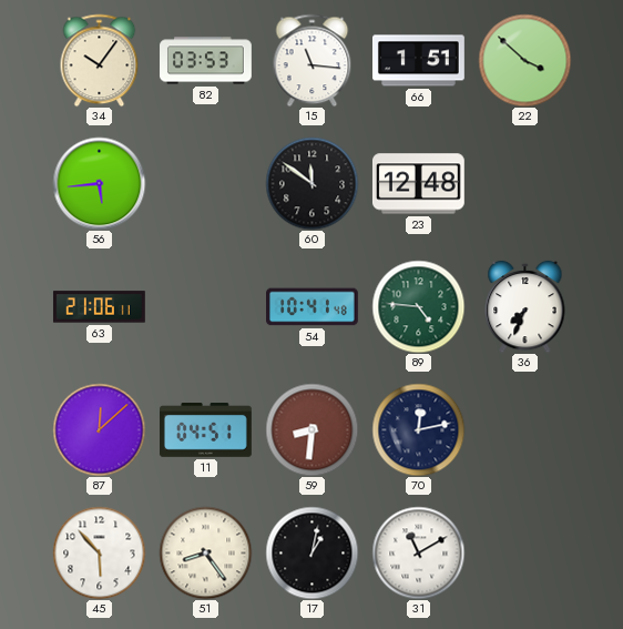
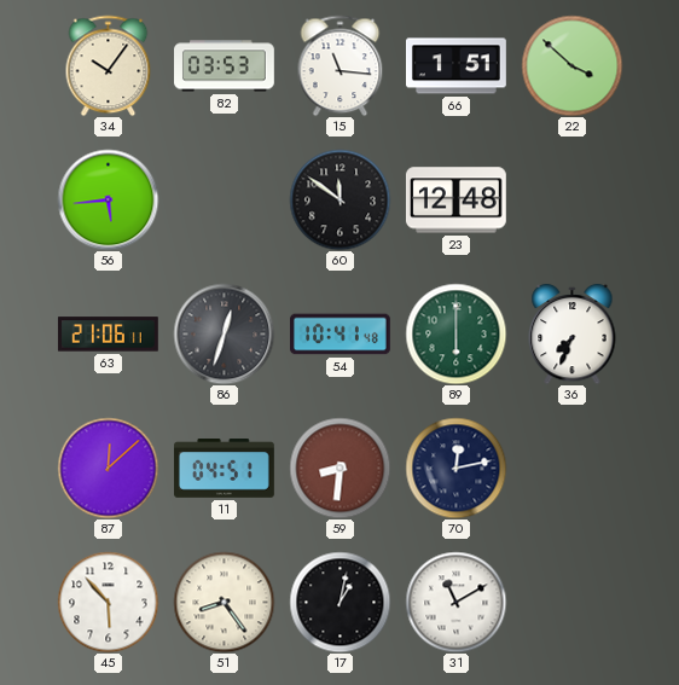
86: none -> 12:33
89: 4:46 -> 6:00
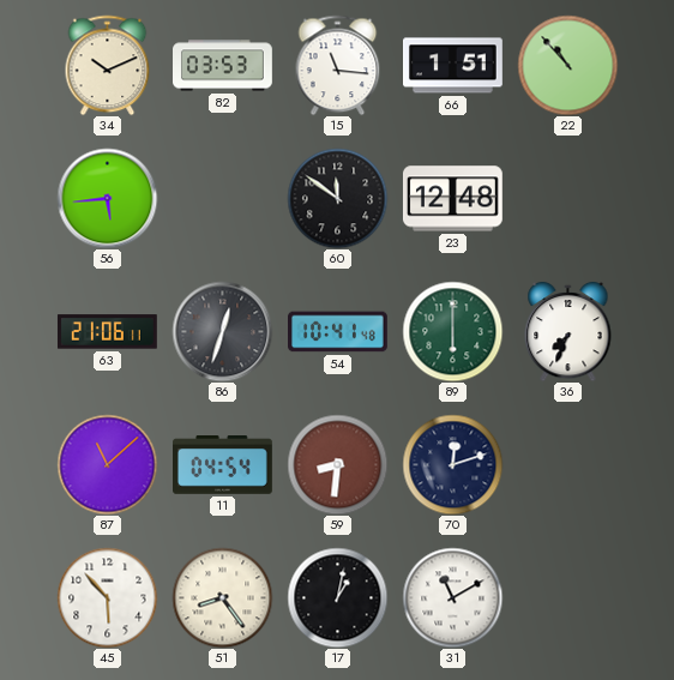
34: 10:06 -> 10:11
22: 3:52 -> 10:53
87: 12:08 -> 11:08
11: 04:51 -> 04:54
70: 12:13 -> 12:12
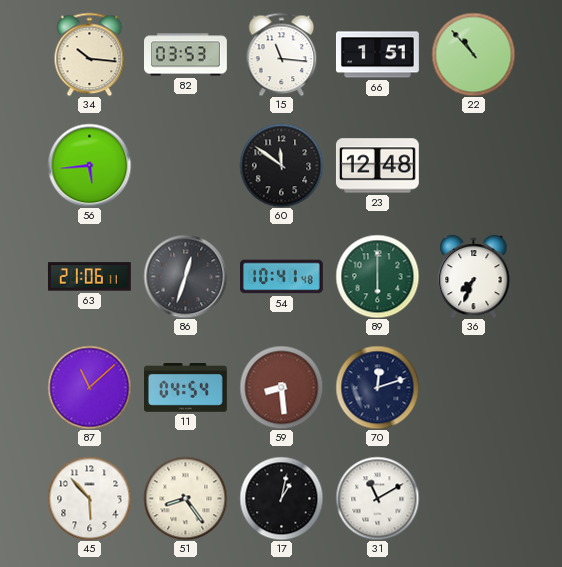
34: 10:11 -> 10:16
59: 8:31 -> 8:29
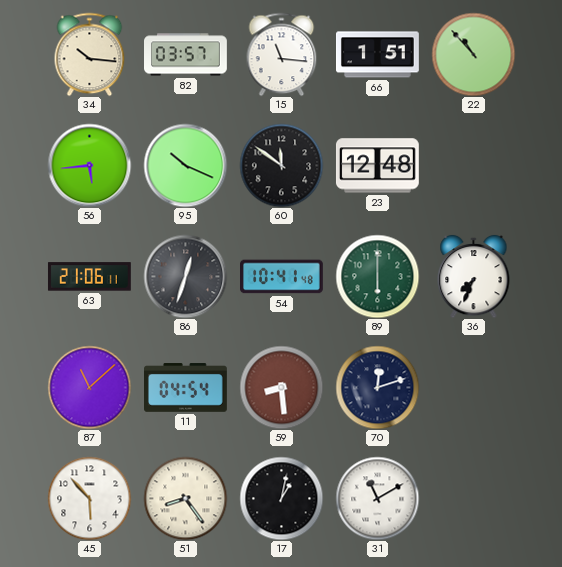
82: 03:53 -> 03:57
95: none -> 10:19
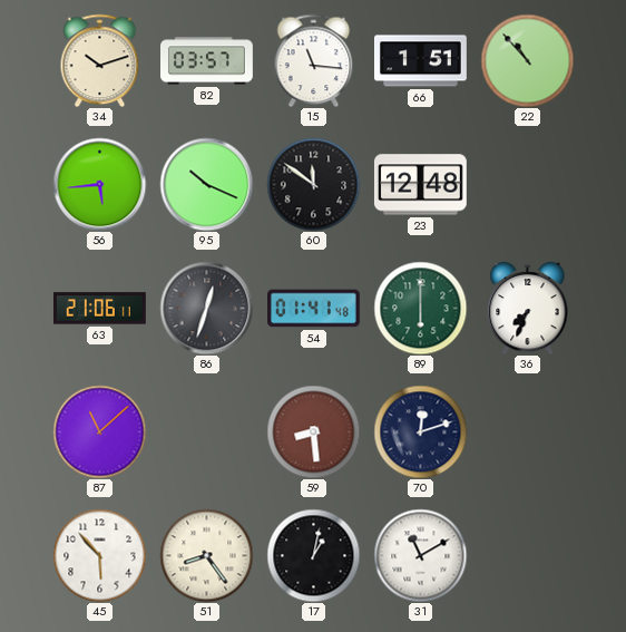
34: 10:16 -> 10:12
54: 10:41 -> 01:41
11: 04:54 -> none
